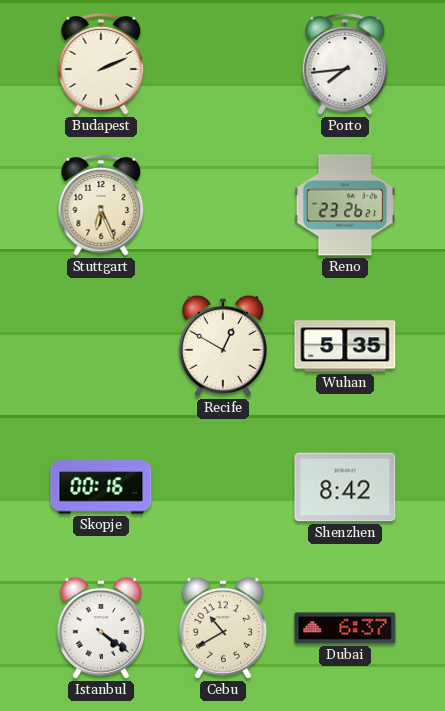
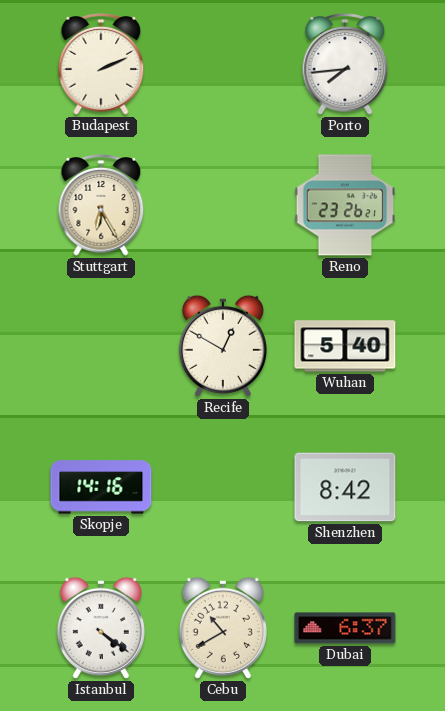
Stuttgart: 6:26 -> 6:25
Wuhan: 5:35 -> 5:40
Skopje: 00:16 -> 14:16
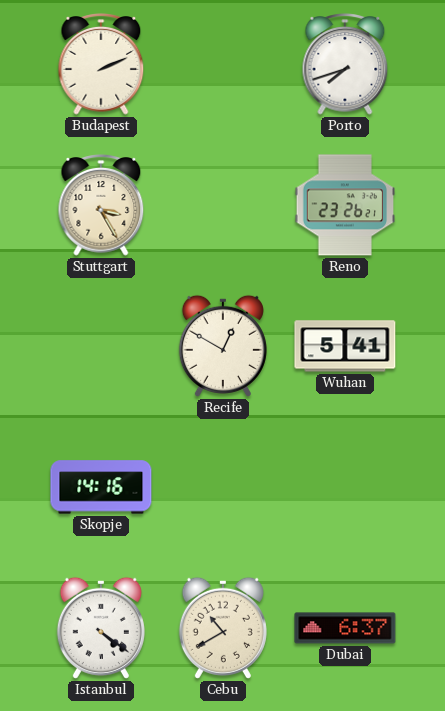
Porto: 7:44 -> 7:42
Stuttgart: 6:25 -> 3:25
Wuhan: 5:40 -> 5:41
Shenzhen: 8:42 -> none
